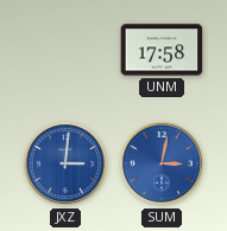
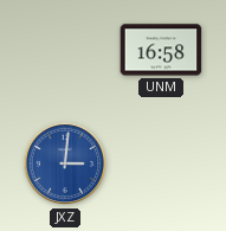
UNM: 17:58 -> 16:58
SUM: 3:02 -> none
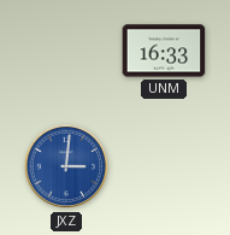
UNM: 16:58 -> 16:33
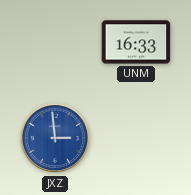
JXZ: 3:01 -> 2:59
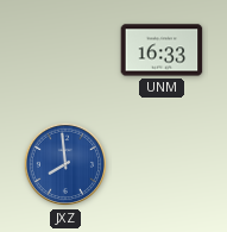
JXZ: 2:59 -> 7:59
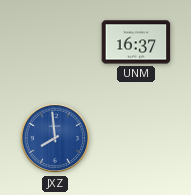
UNM: 16:33 -> 16:37
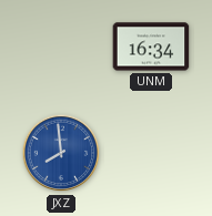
UNM: 16:37 -> 16:34
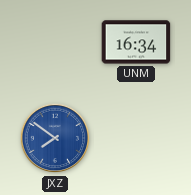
JXZ: 7:59 -> 7:51
